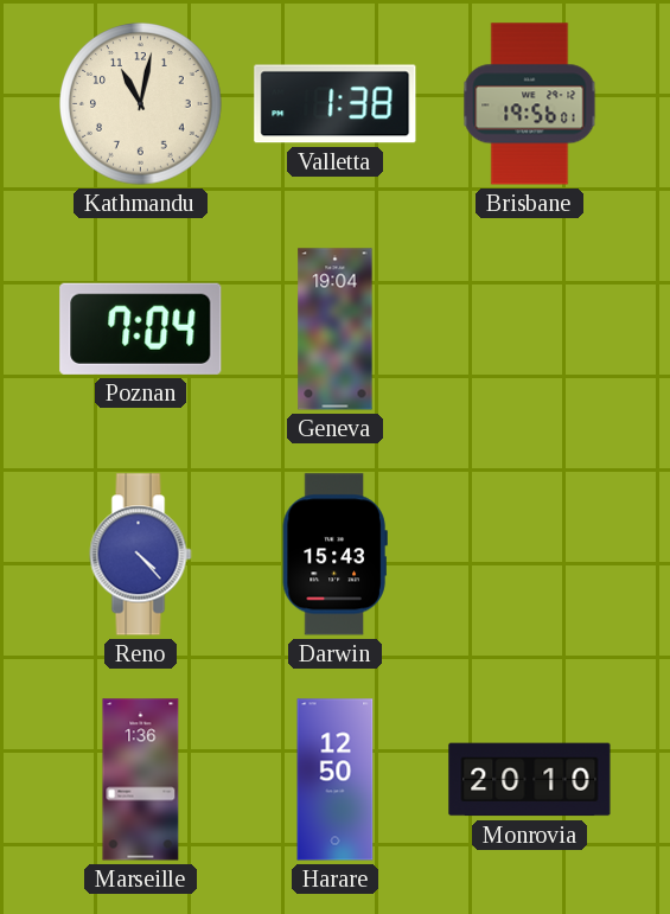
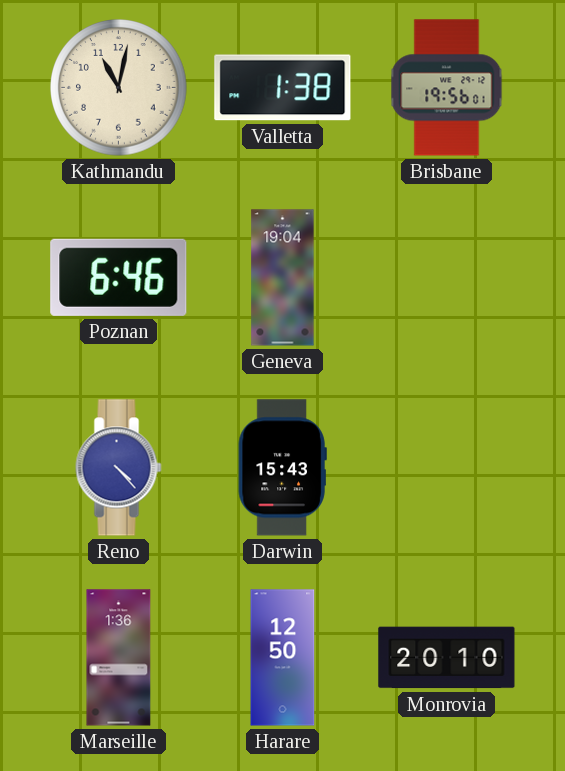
Poznan: 7:04 -> 6:46
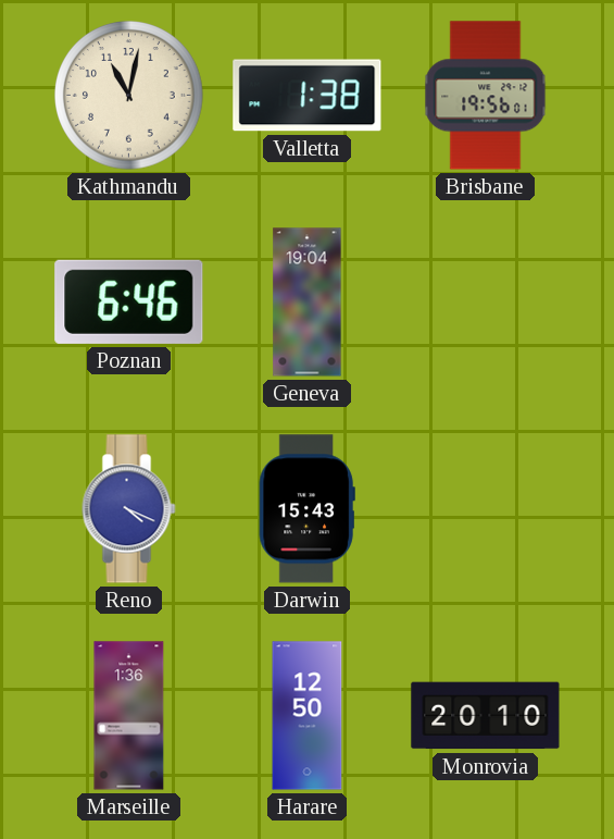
Reno: 4:23 -> 4:19
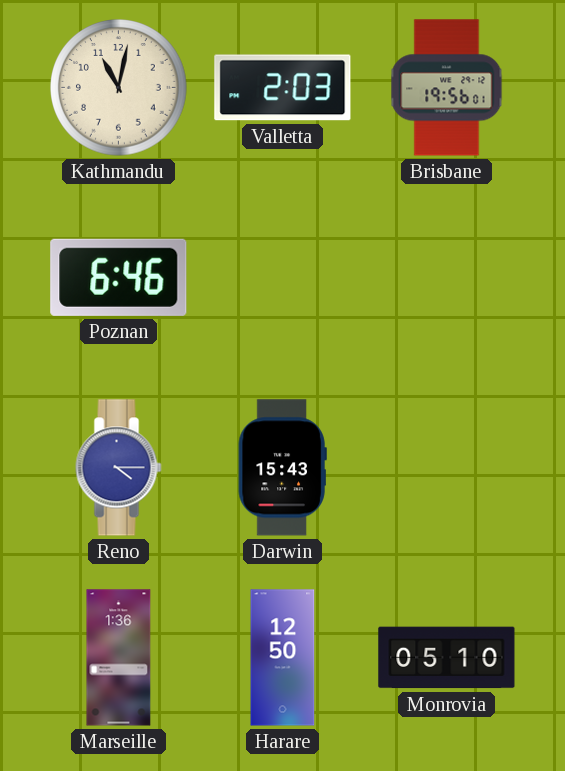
Valletta: 1:38 -> 2:03
Geneva: 19:04 -> none
Reno: 4:19 -> 4:15
Monrovia: 20:10 -> 05:10
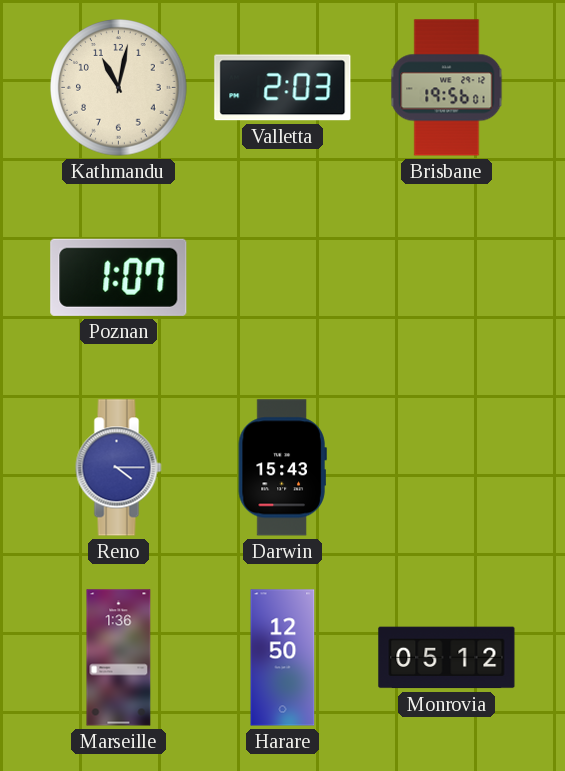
Poznan: 6:46 -> 1:07
Monrovia: 05:10 -> 05:12
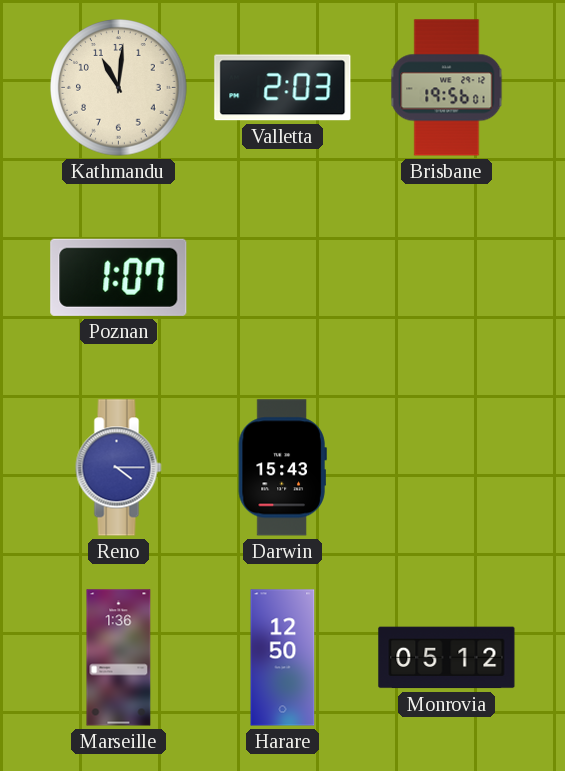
Kathmandu: 11:02 -> 11:01
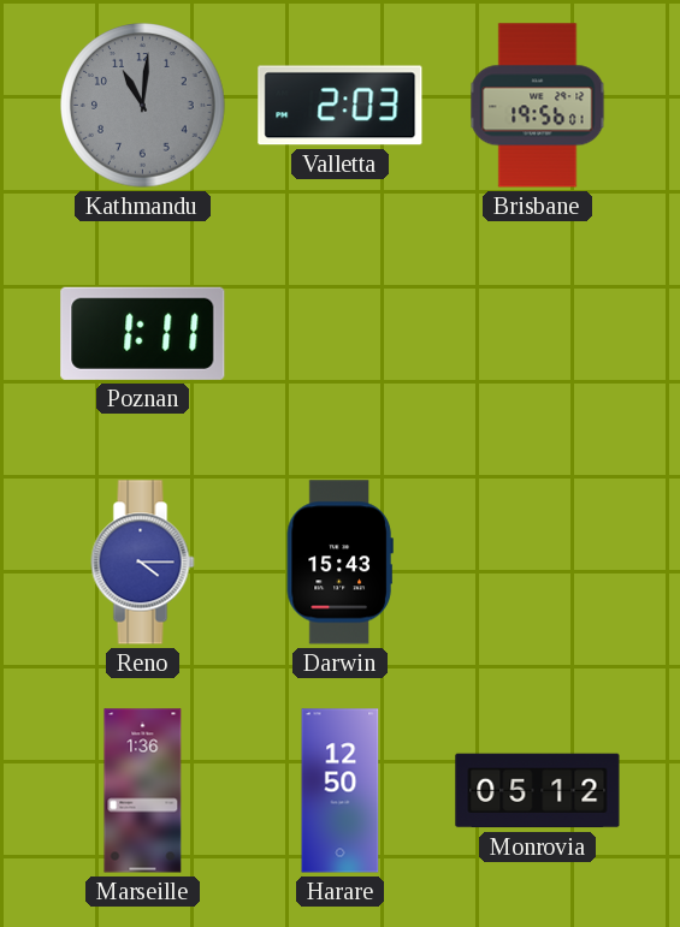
Kathmandu dial: cream -> grey
Poznan: 1:07 -> 1:11
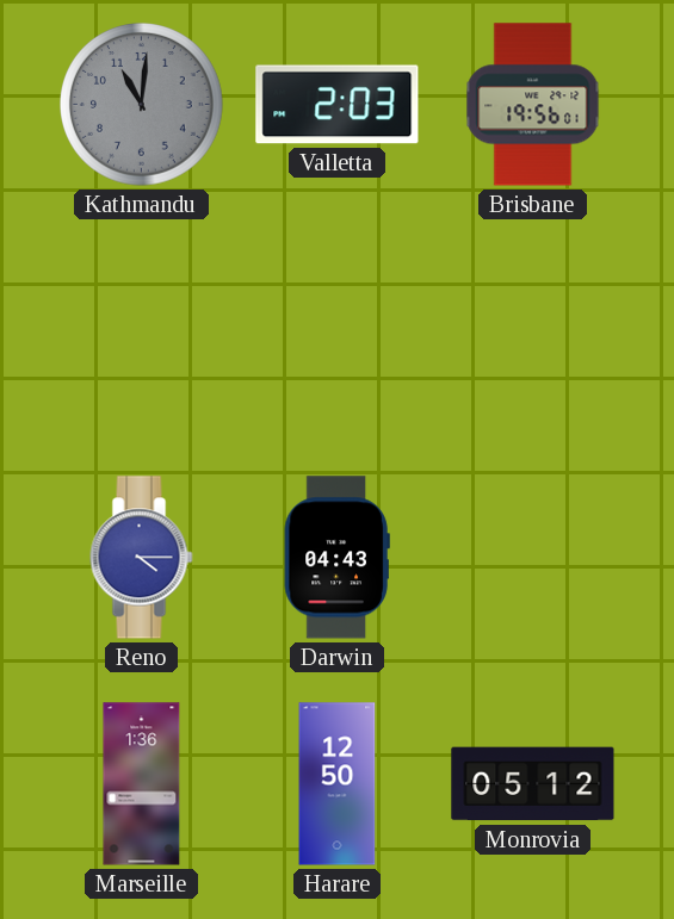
Poznan: 1:11 -> none
Darwin: 15:43 -> 04:43
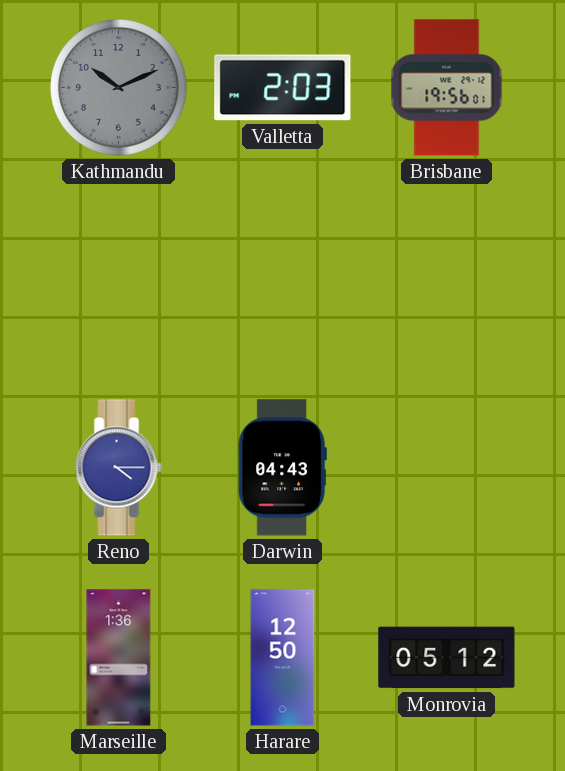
Kathmandu: 11:01 -> 10:11
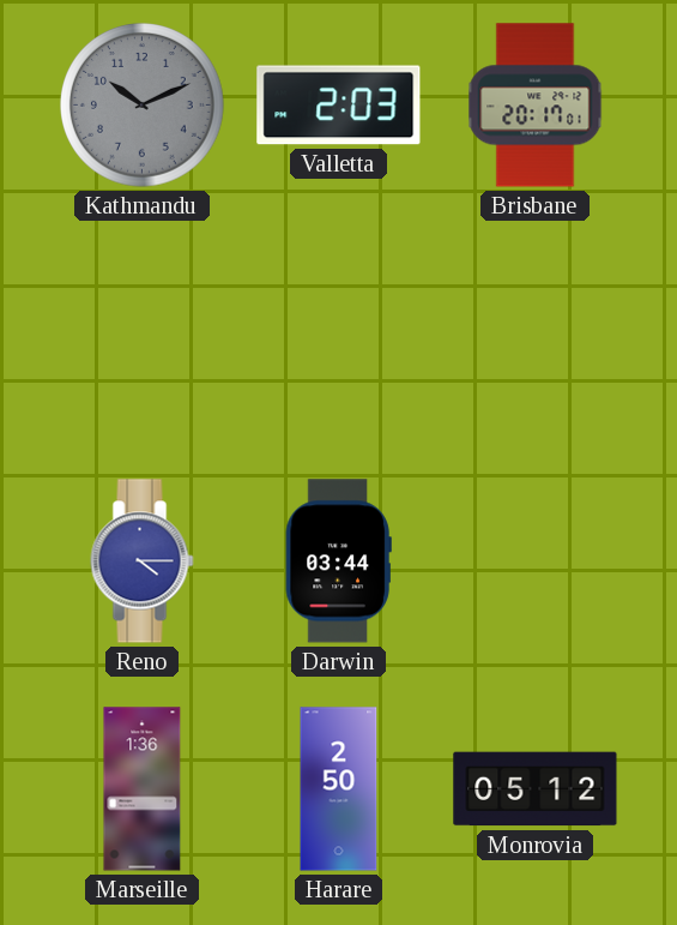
Brisbane: 19:56 -> 20:17
Darwin: 04:43 -> 03:44
Harare: 12:50 -> 2:50
